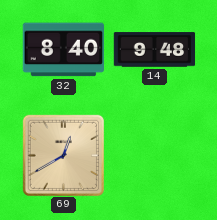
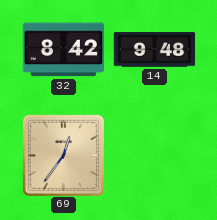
32: 8:40 -> 8:42
69: 12:40 -> 12:36
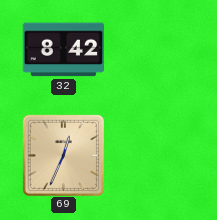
14: 9:48 -> none
69: 12:36 -> 12:34
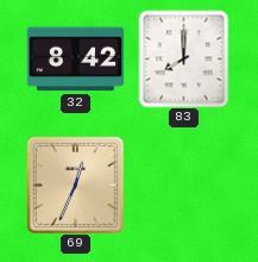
83: none -> 8:00
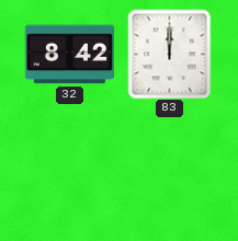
83: 8:00 -> 12:00
69: 12:34 -> none
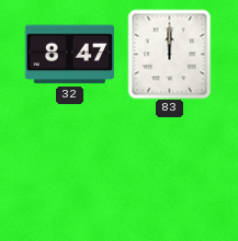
32: 8:42 -> 8:47
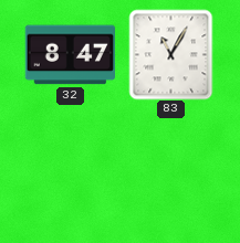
83: 12:00 -> 11:05
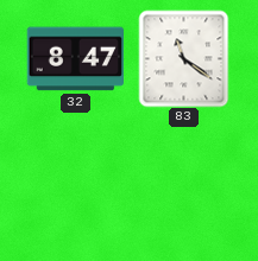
83: 11:05 -> 11:21
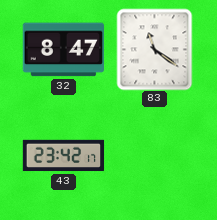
43: none -> 23:42
